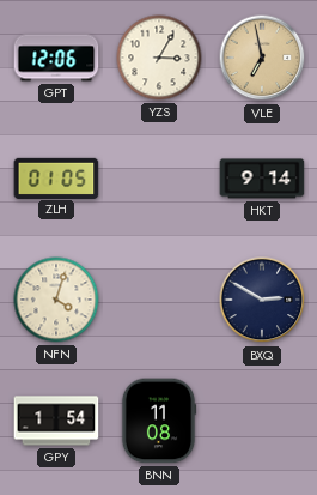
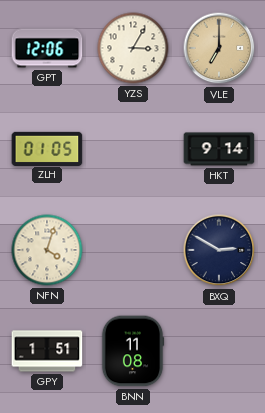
VLE: 6:58 -> 7:00
GPY: 1:54 -> 1:51
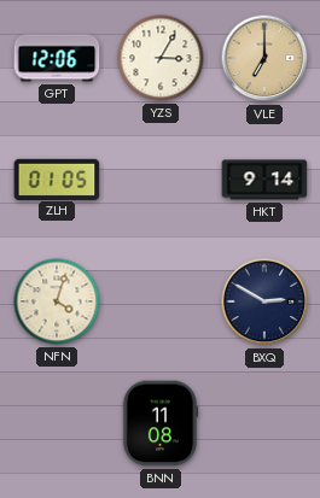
GPY: 1:51 -> none
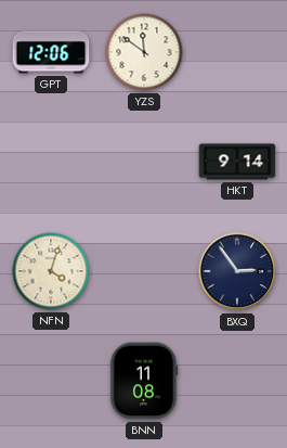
YZS: 3:05 -> 11:51
VLE: 7:00 -> none
ZLH: 01:05 -> none
BXQ: 2:50 -> 2:54
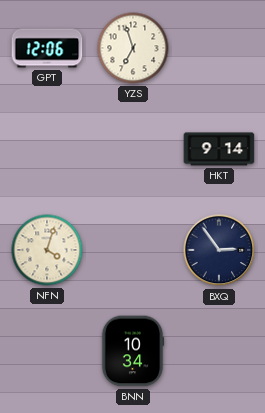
YZS: 11:51 -> 6:57
BNN: 11:08 -> 10:34
